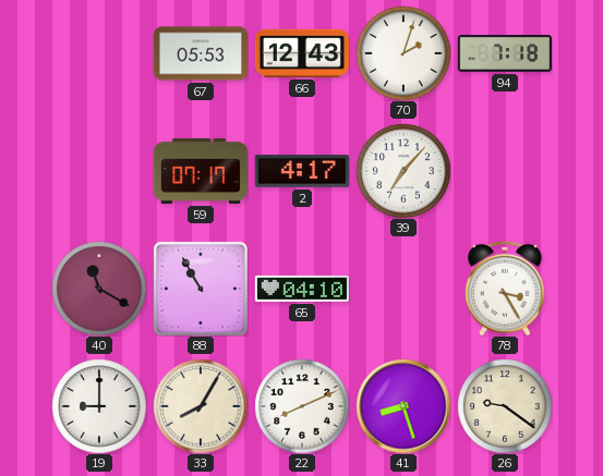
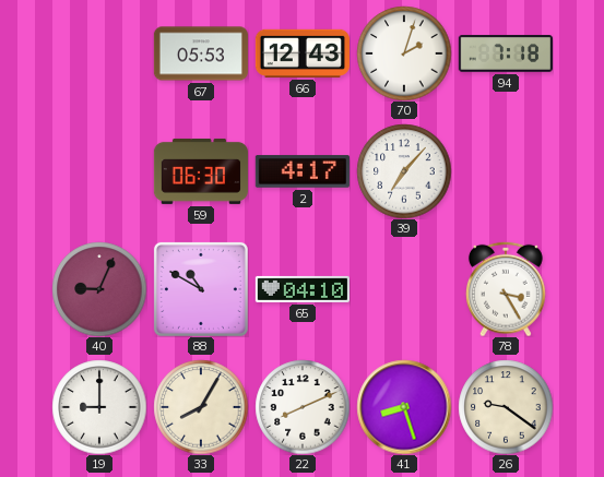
59: 07:17 -> 06:30
40: 11:20 -> 9:04
88: 10:55 -> 10:50
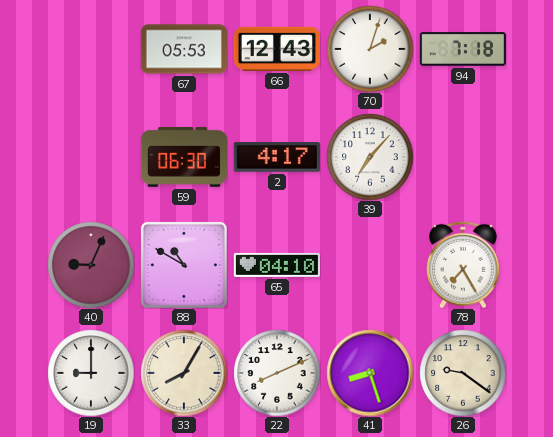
78: 3:25 -> 7:25
